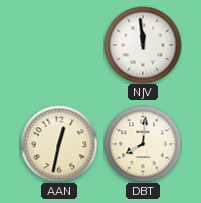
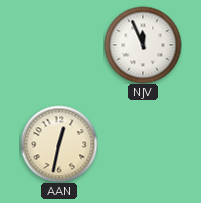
NJV: 11:59 -> 11:56
DBT: 8:01 -> none
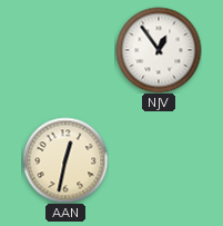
NJV: 11:56 -> 12:54
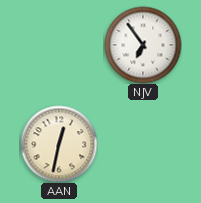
NJV: 12:54 -> 6:54
